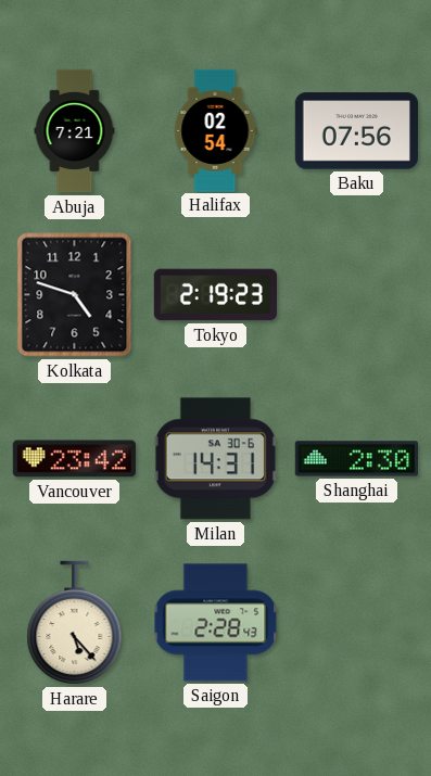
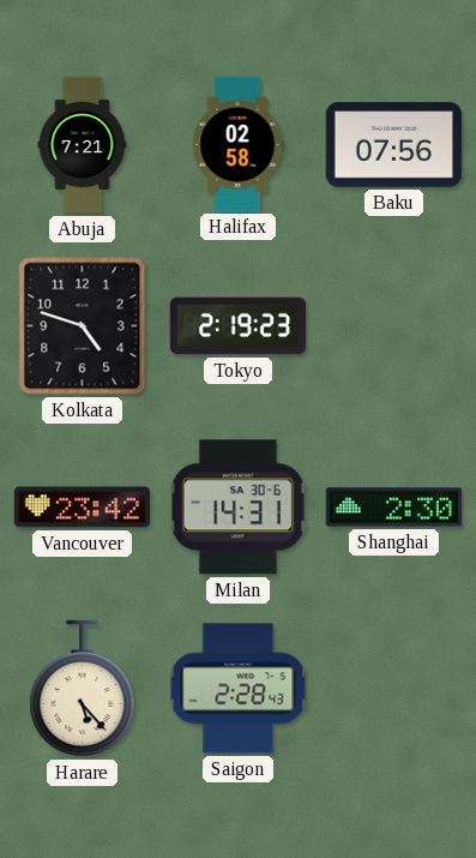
Halifax: 02:54 -> 02:58
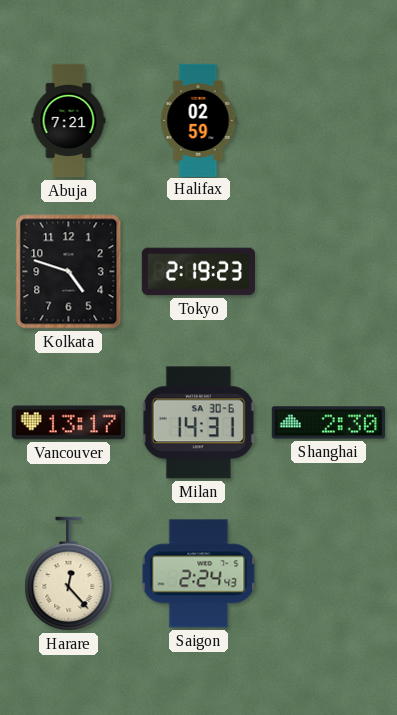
Halifax: 02:58 -> 02:59
Baku: 07:56 -> none
Vancouver: 23:42 -> 13:17
Harare: 5:23 -> 12:23
Saigon: 2:28 -> 2:24
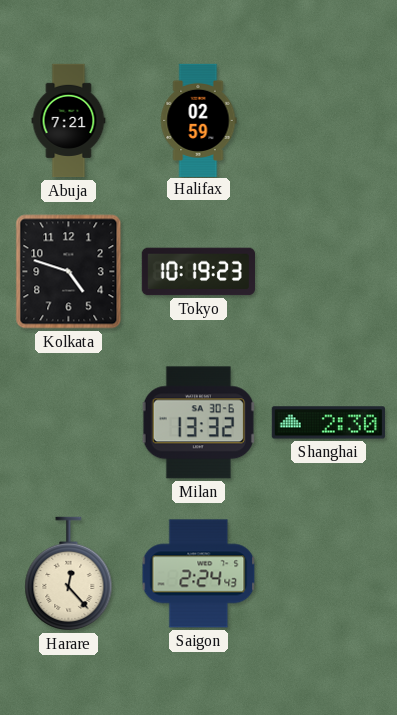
Tokyo: 2:19 -> 10:19
Vancouver: 13:17 -> none
Milan: 14:31 -> 13:32
